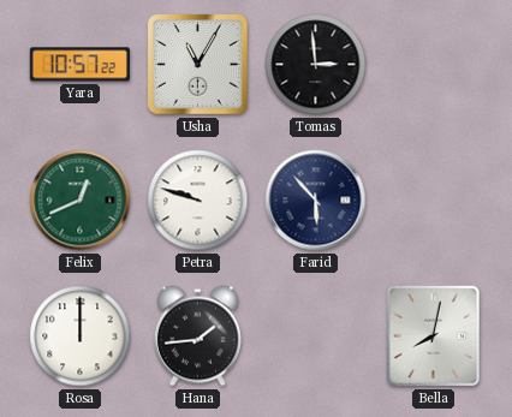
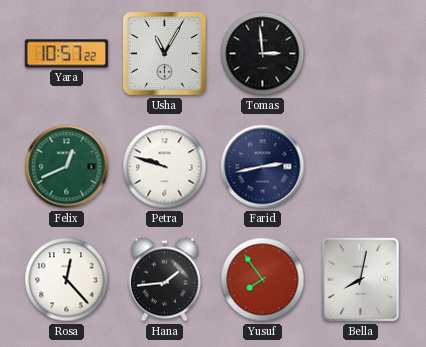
Farid: 5:53 -> 2:43
Rosa: 12:00 -> 12:23
Yusuf: none -> 7:54
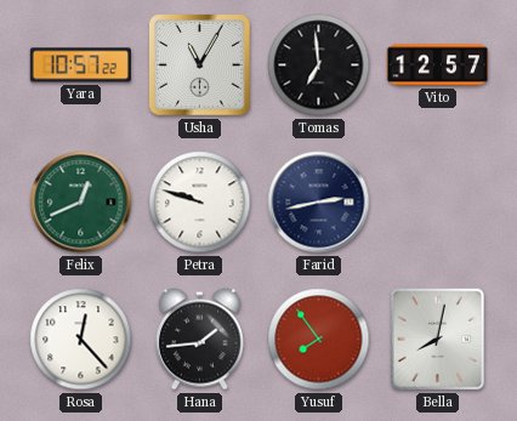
Tomas: 2:59 -> 6:59
Vito: none -> 12:57
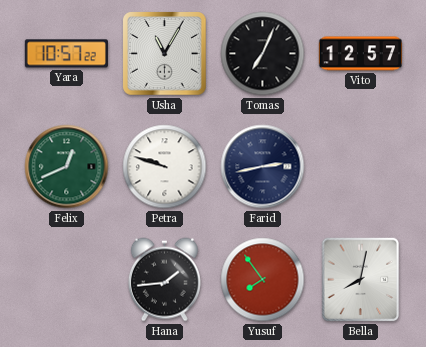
Tomas: 6:59 -> 7:04
Rosa: 12:23 -> none
